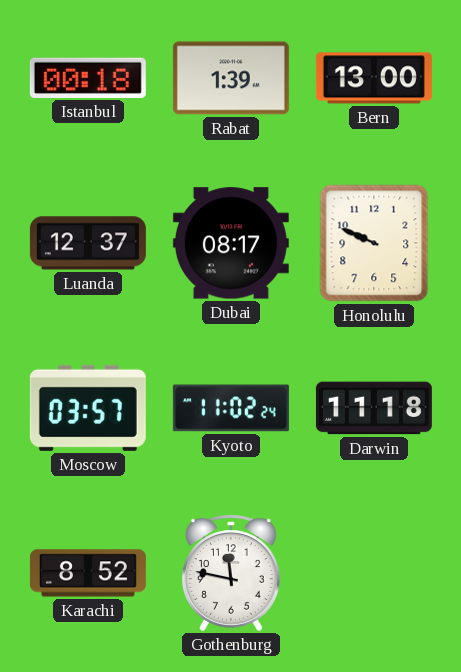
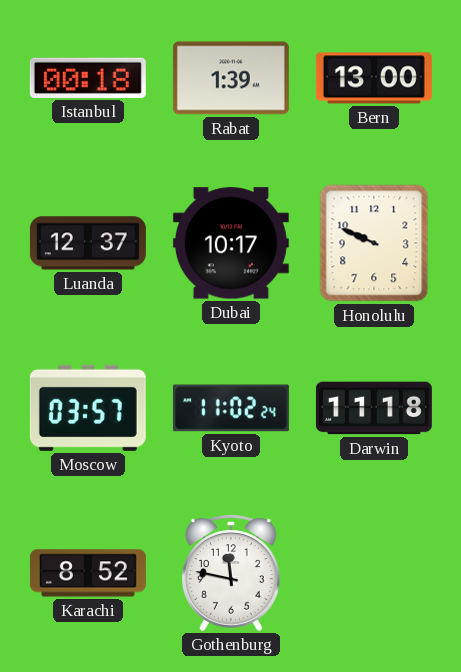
Dubai: 08:17 -> 10:17
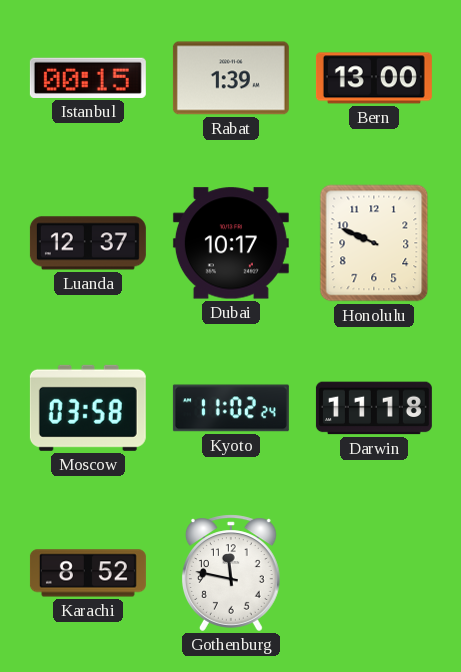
Istanbul: 00:18 -> 00:15
Moscow: 03:57 -> 03:58
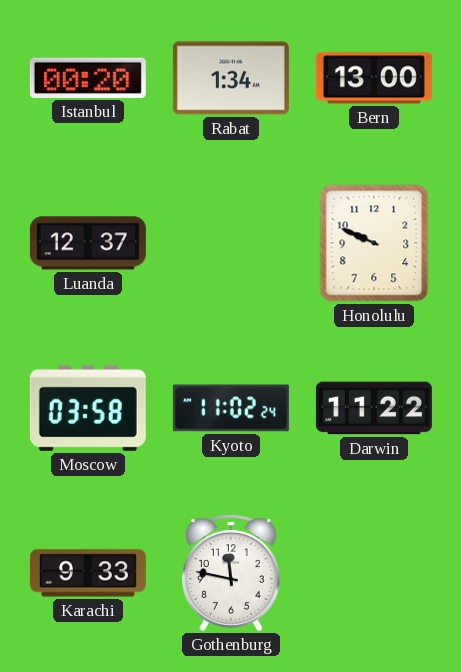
Istanbul: 00:15 -> 00:20
Rabat: 1:39 -> 1:34
Dubai: 10:17 -> none
Darwin: 11:18 -> 11:22
Karachi: 8:52 -> 9:33
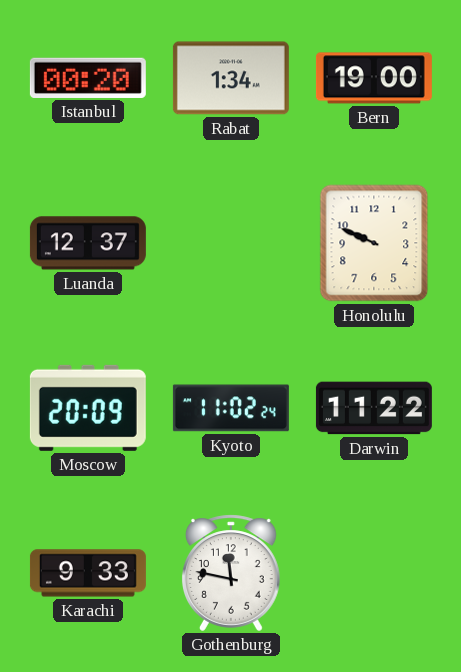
Bern: 13:00 -> 19:00
Moscow: 03:58 -> 20:09
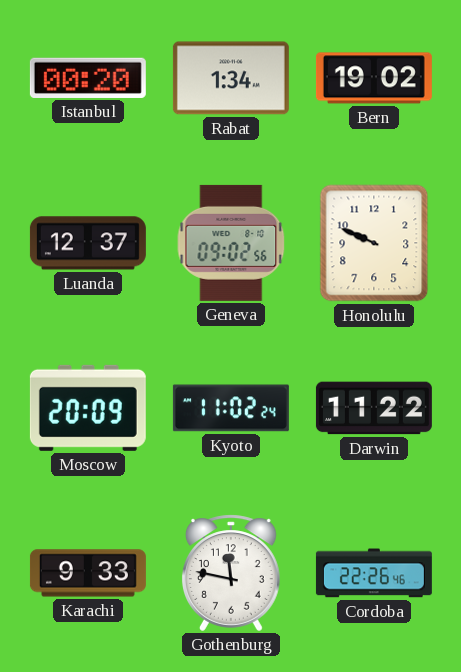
Bern: 19:00 -> 19:02
Geneva: none -> 09:02
Cordoba: none -> 22:26
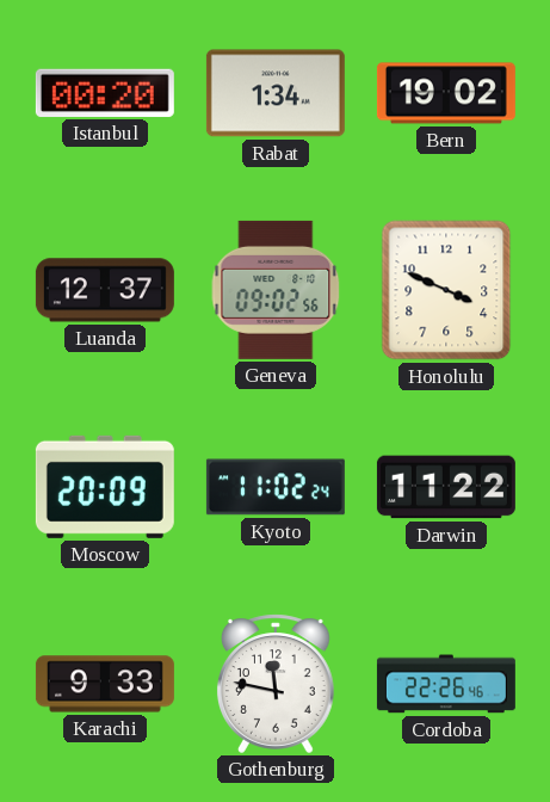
Honolulu: 9:49 -> 3:49
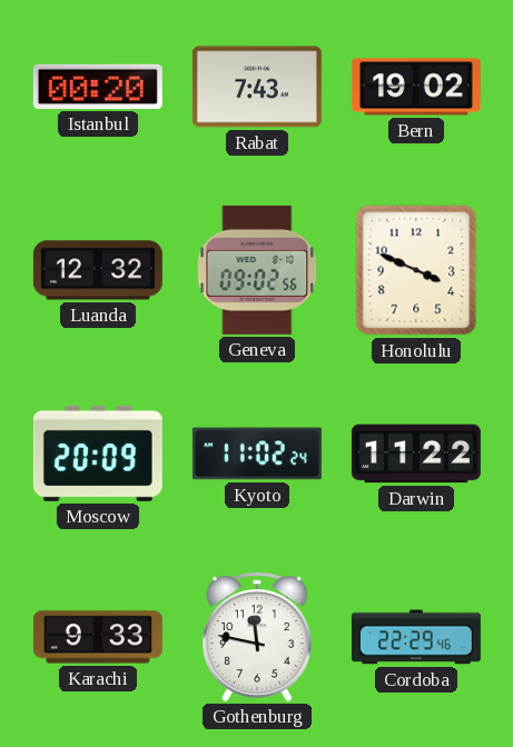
Rabat: 1:34 -> 7:43
Luanda: 12:37 -> 12:32
Cordoba: 22:26 -> 22:29
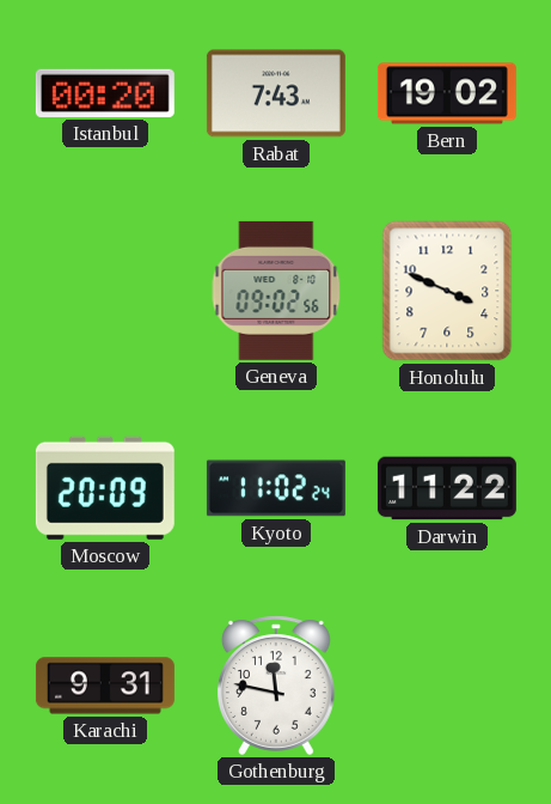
Luanda: 12:32 -> none
Karachi: 9:33 -> 9:31
Cordoba: 22:29 -> none
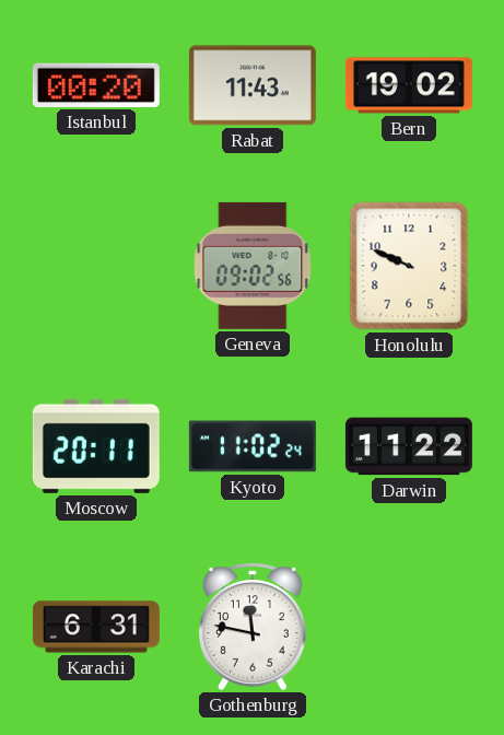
Rabat: 7:43 -> 11:43
Honolulu: 3:49 -> 9:49
Moscow: 20:09 -> 20:11
Karachi: 9:31 -> 6:31
